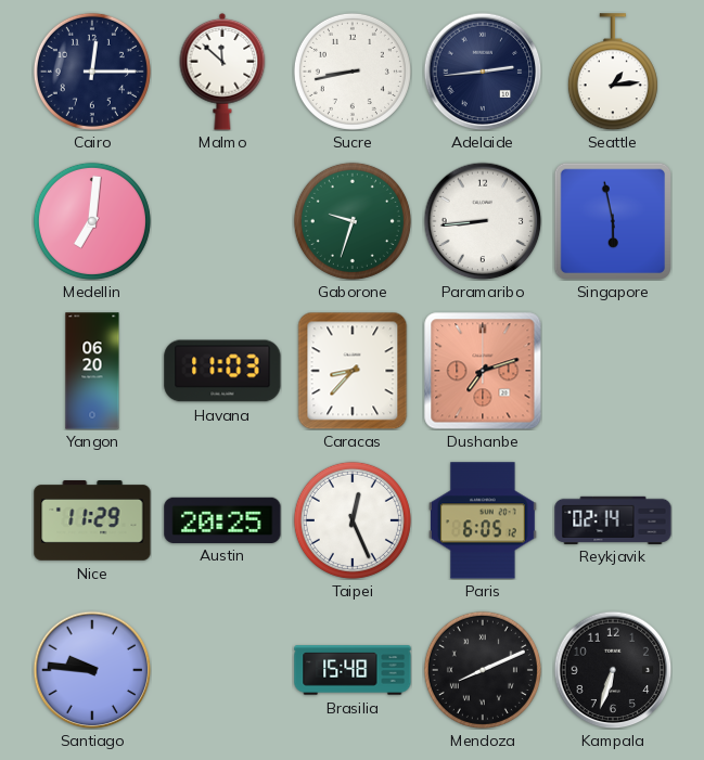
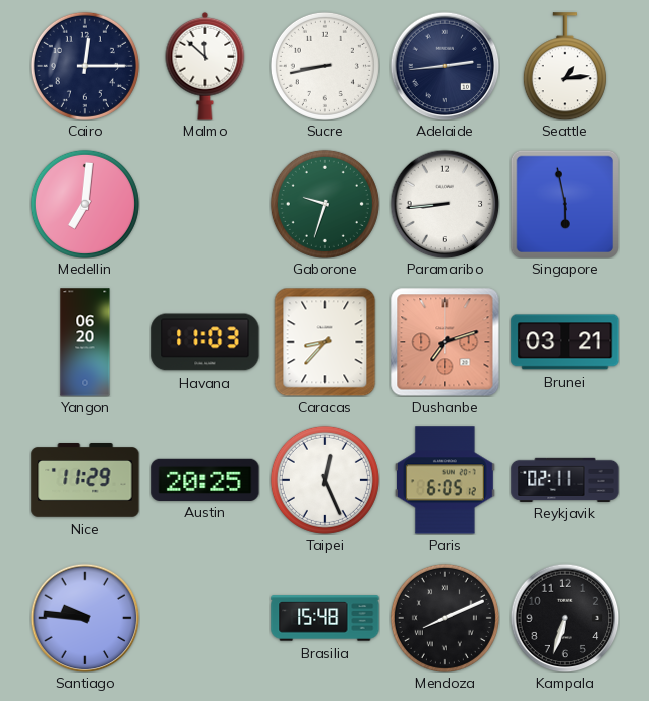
Brunei: none -> 03:21
Reykjavik: 02:14 -> 02:11
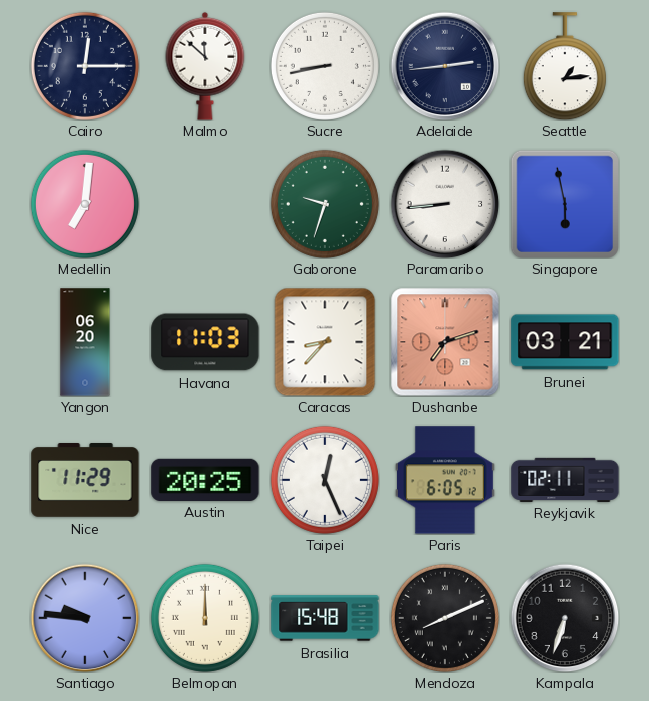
Belmopan: none -> 12:00
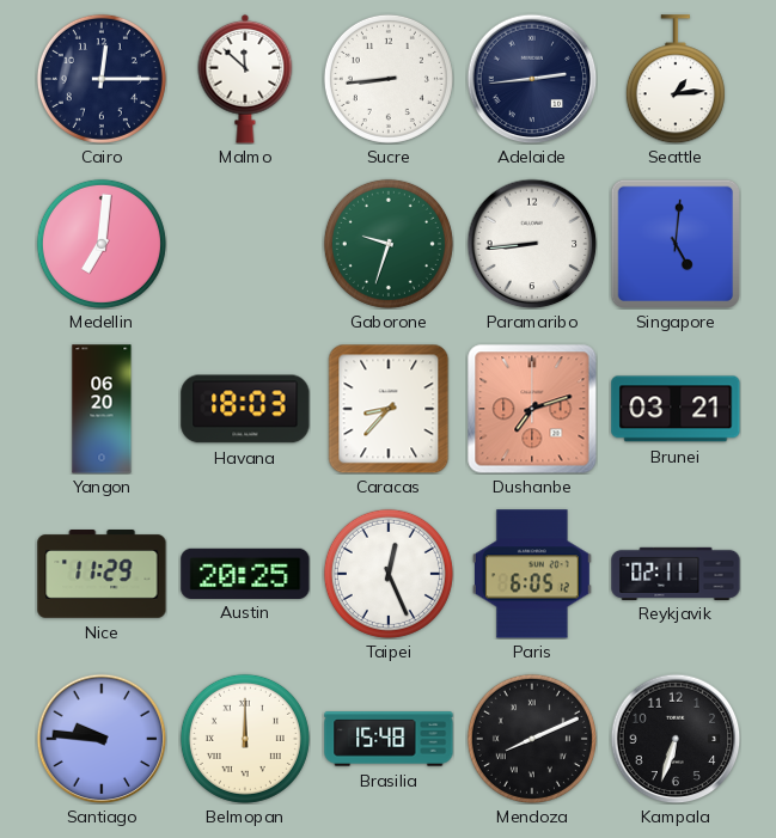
Sucre: 8:43 -> 8:44
Singapore: 5:58 -> 5:01
Havana: 11:03 -> 18:03
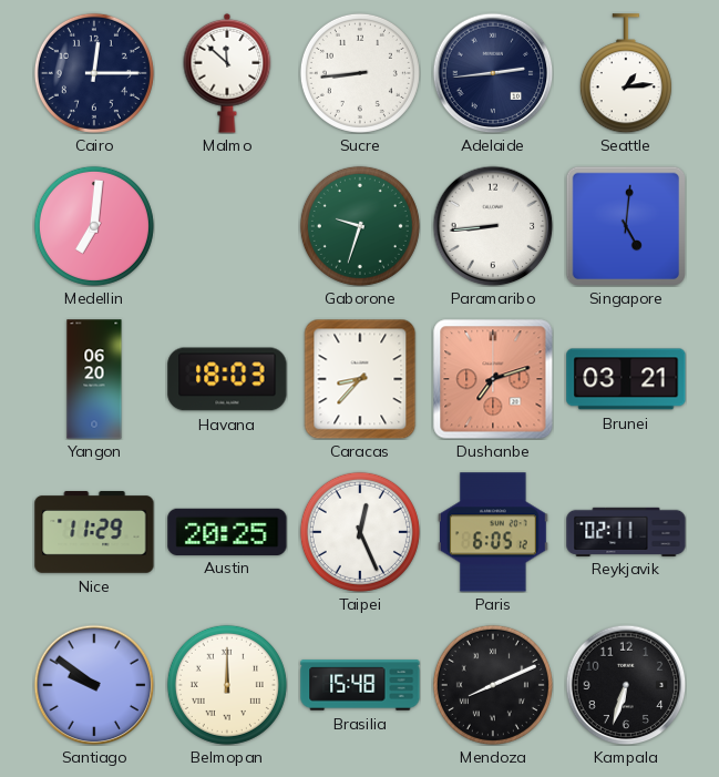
Santiago: 9:46 -> 9:51
